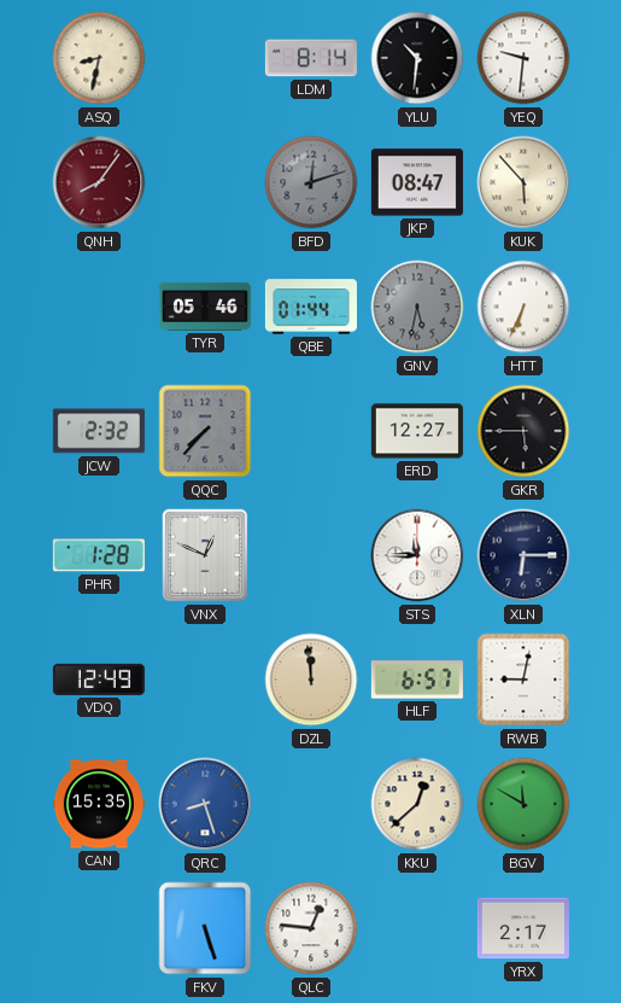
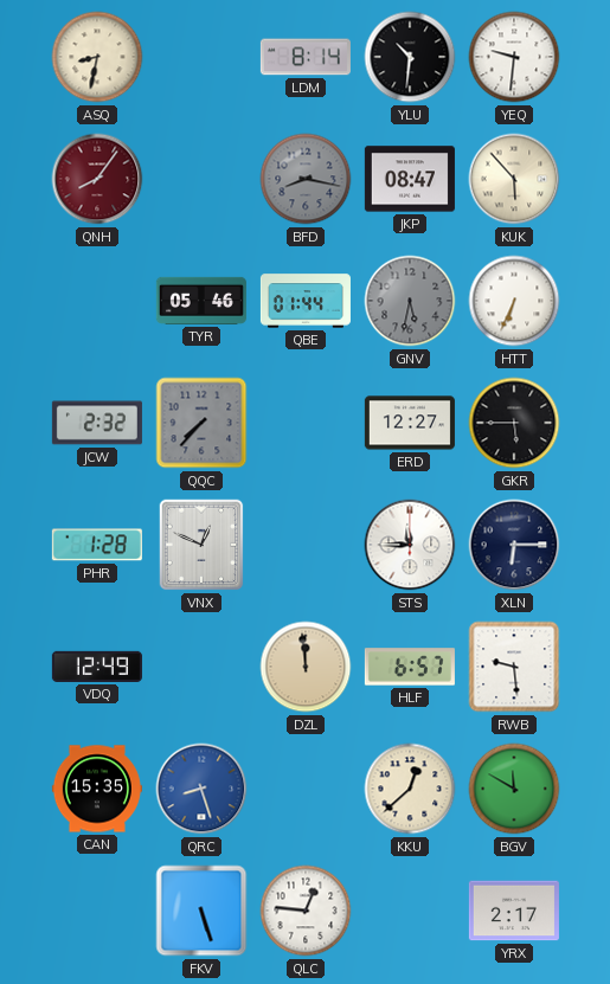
BFD: 12:12 -> 8:17
RWB: 9:02 -> 9:29
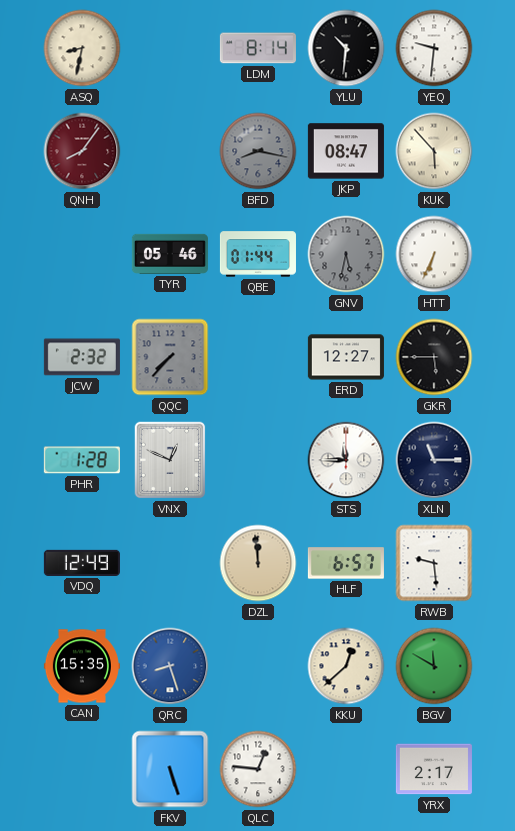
XLN: 6:15 -> 11:15
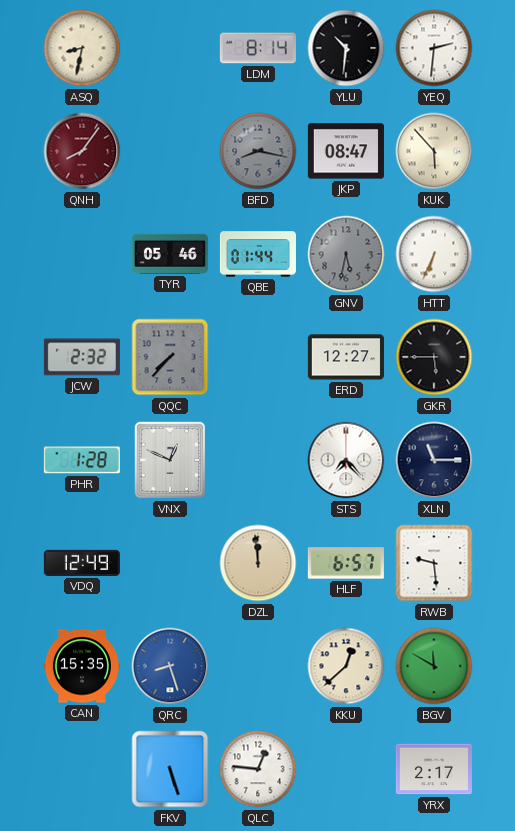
YEQ: 9:31 -> 2:31
STS: 11:45 -> 7:23
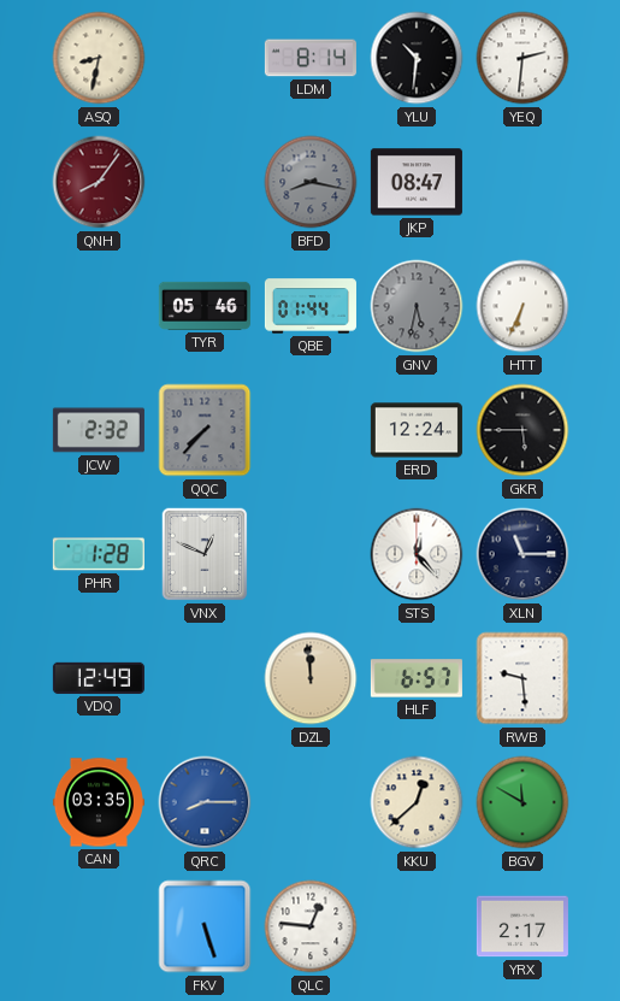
KUK: 5:53 -> none
ERD: 12:27 -> 12:24
STS: 7:23 -> 12:23
CAN: 15:35 -> 03:35
QRC: 8:27 -> 8:15
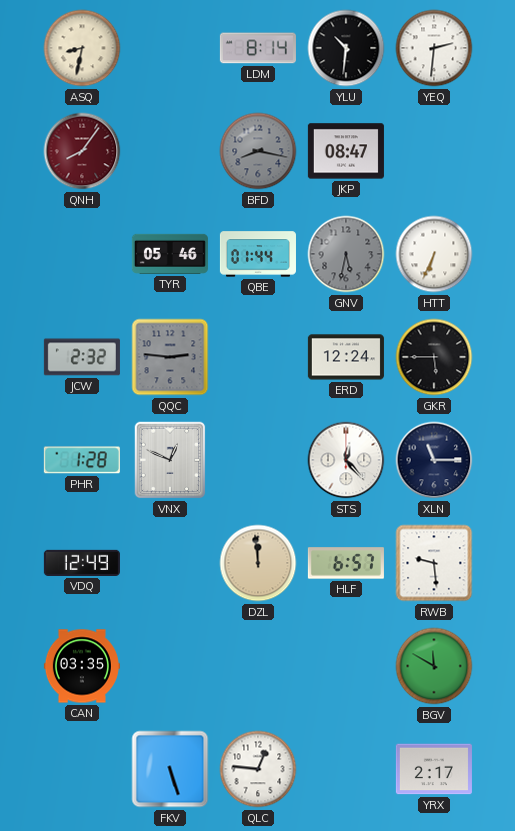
QQC: 7:37 -> 2:46
QRC: 8:15 -> none
KKU: 12:38 -> none
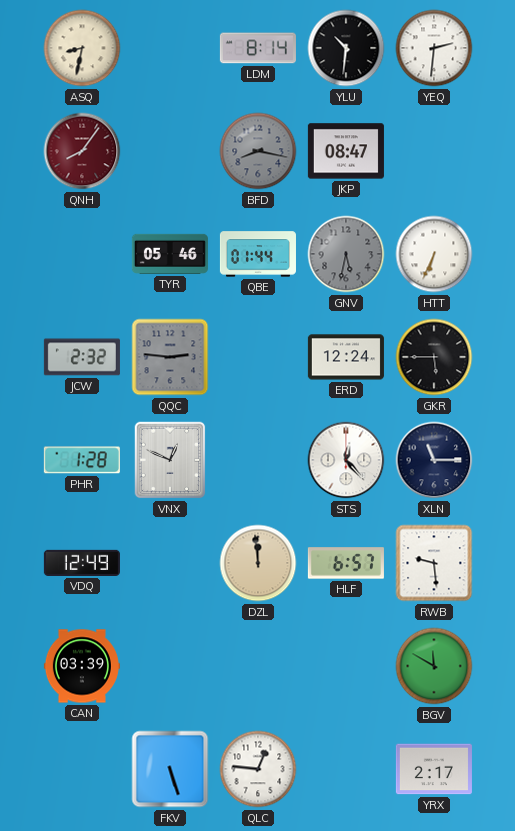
CAN: 03:35 -> 03:39
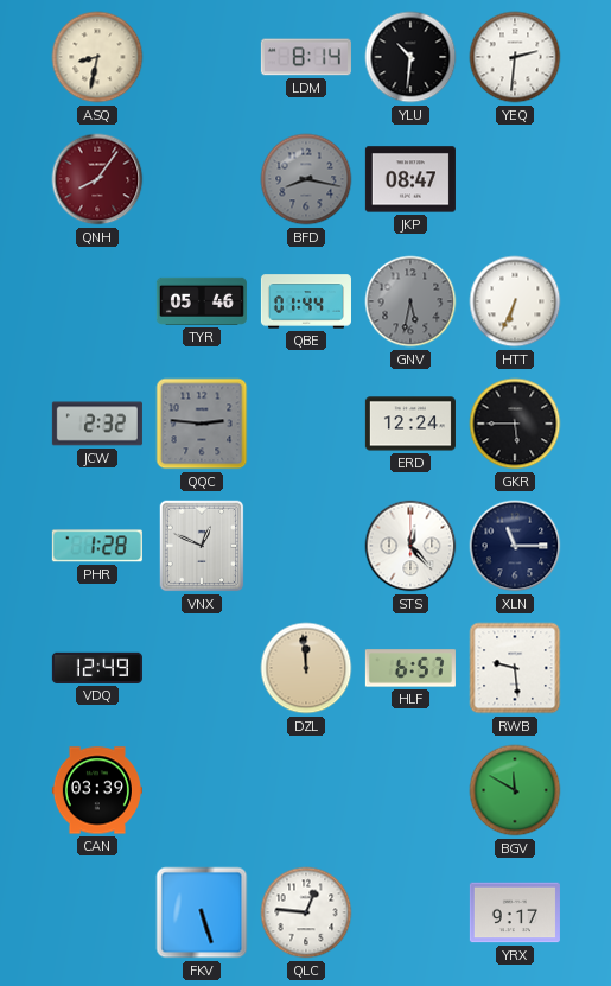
YRX: 2:17 -> 9:17
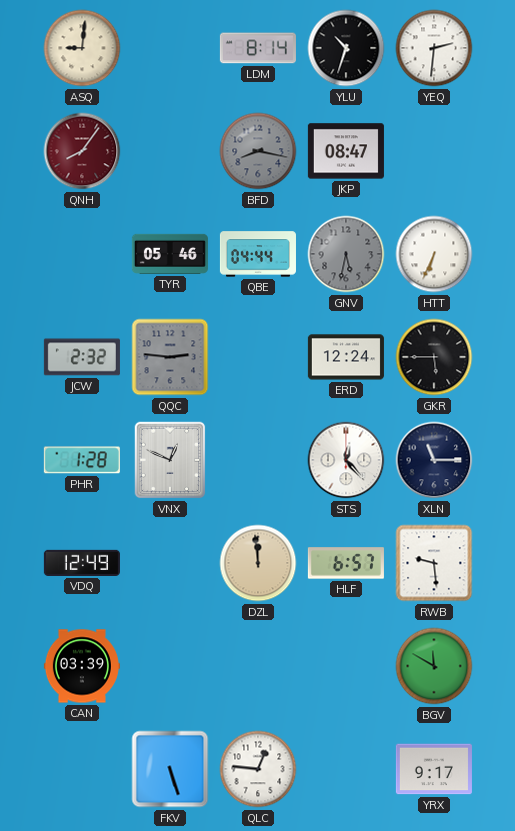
ASQ: 8:32 -> 9:01
YLU: 10:31 -> 10:33
QBE: 01:44 -> 04:44
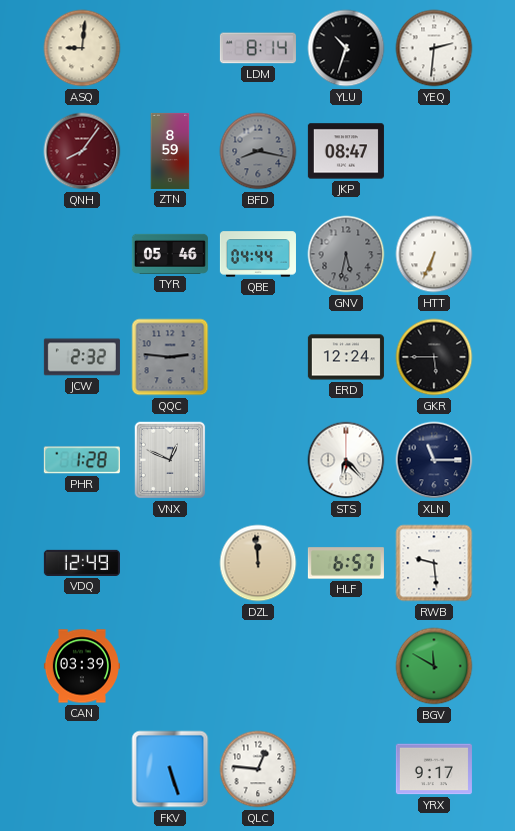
ZTN: none -> 8:59
STS: 12:23 -> 6:23
